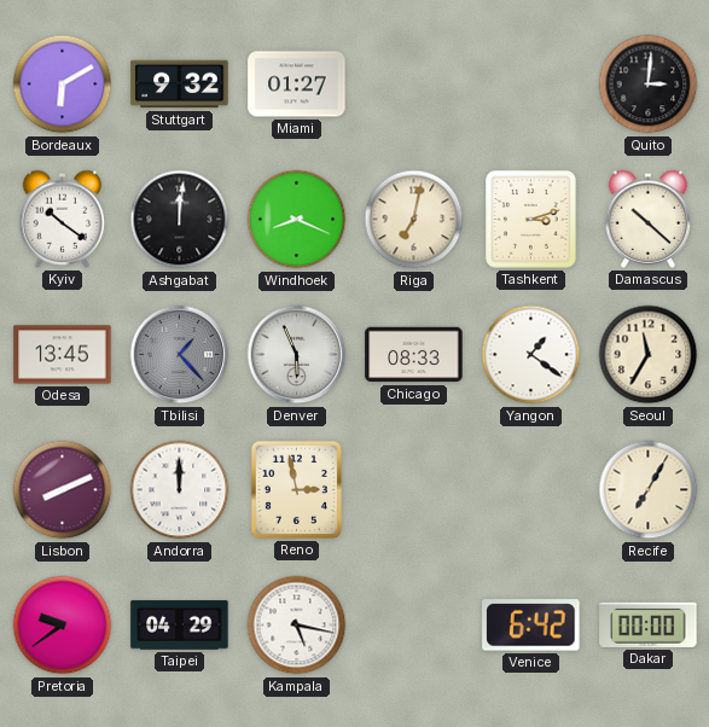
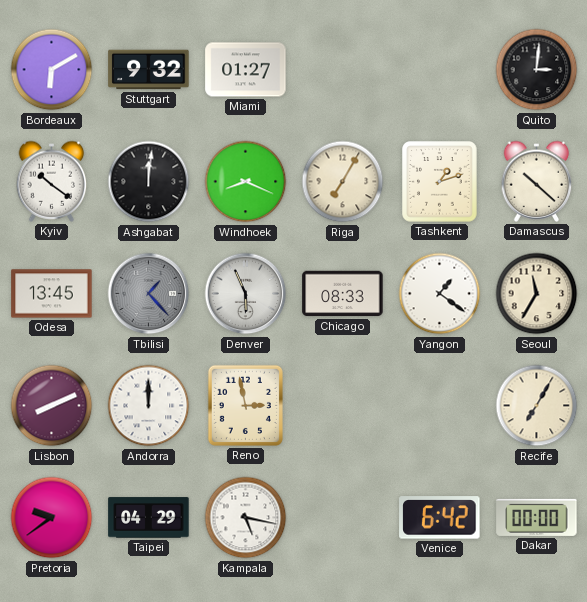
Riga: 7:02 -> 7:05
Tashkent: 3:12 -> 1:12
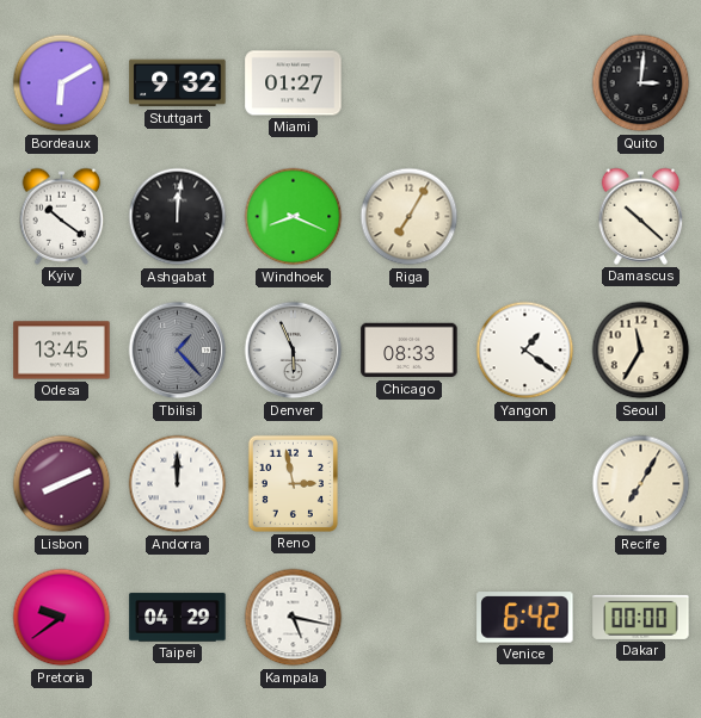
Tashkent: 1:12 -> none
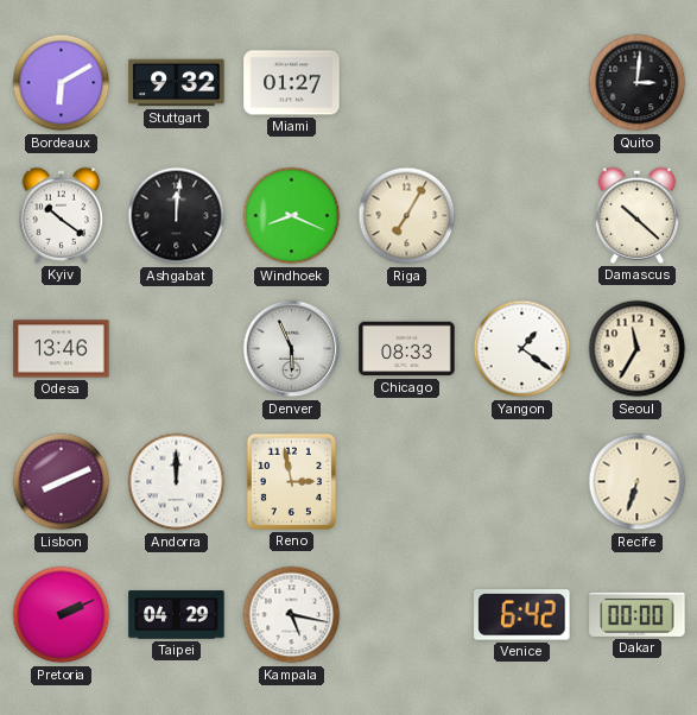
Odesa: 13:45 -> 13:46
Tbilisi: 1:23 -> none
Recife: 7:05 -> 6:33
Pretoria: 9:39 -> 2:11
